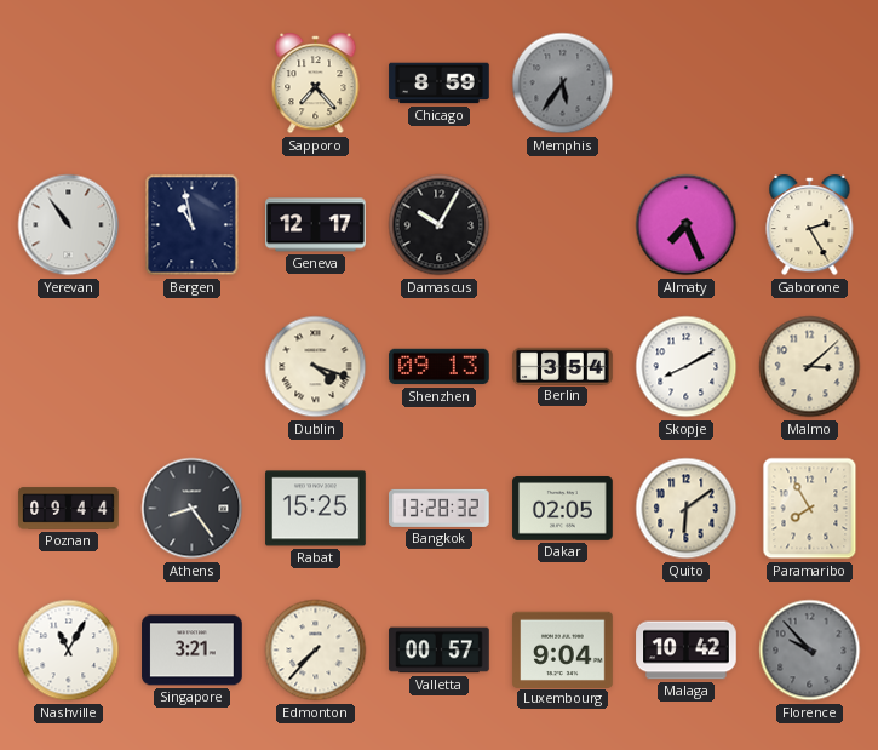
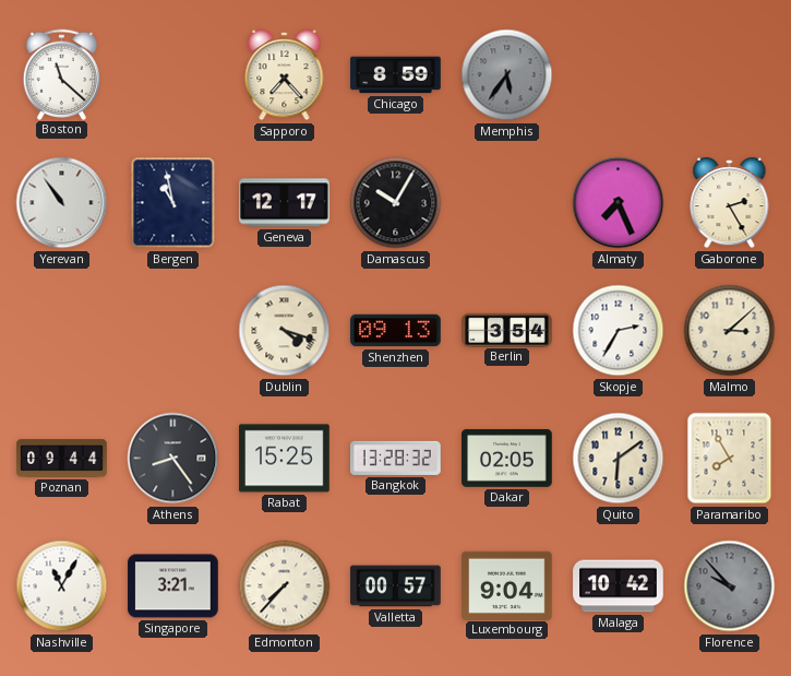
Boston: none -> 11:22
Skopje: 8:10 -> 2:35
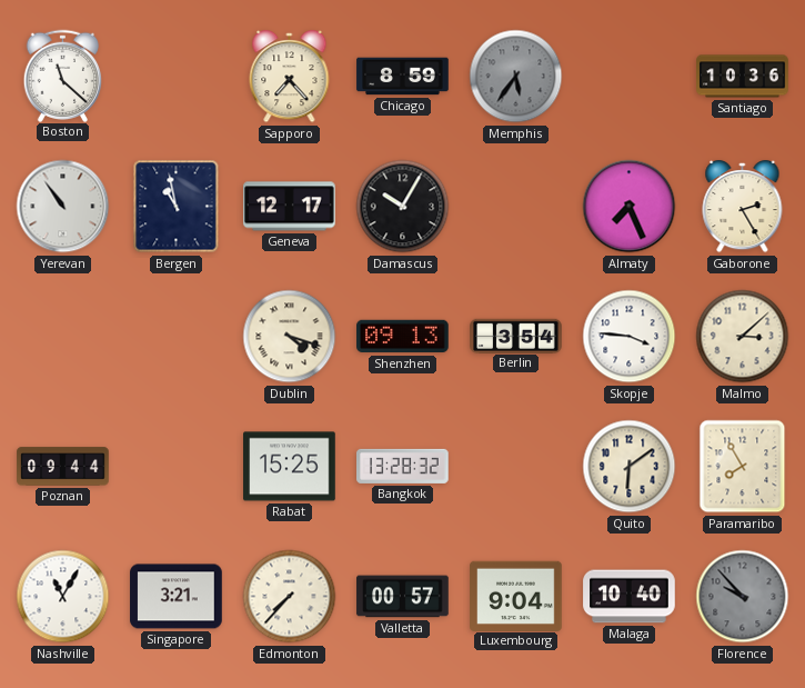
Santiago: none -> 10:36
Skopje: 2:35 -> 3:46
Athens: 8:24 -> none
Dakar: 02:05 -> none
Malaga: 10:42 -> 10:40
